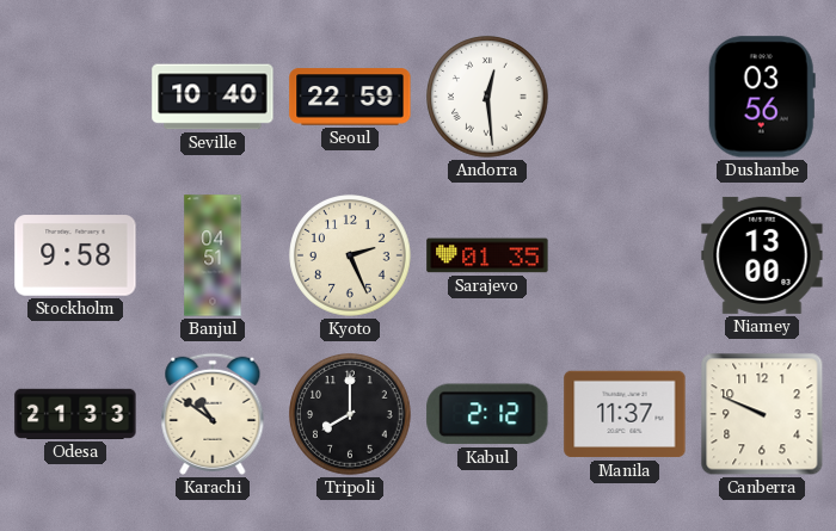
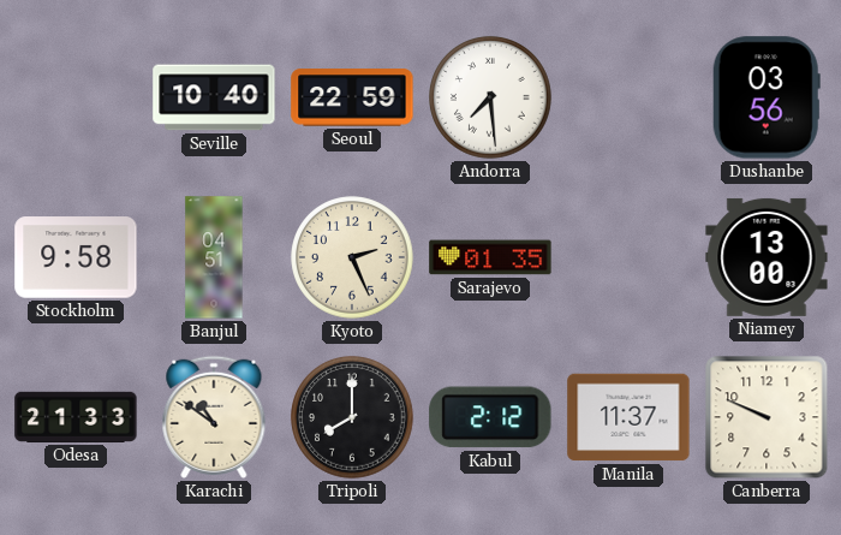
Andorra: 12:29 -> 7:29
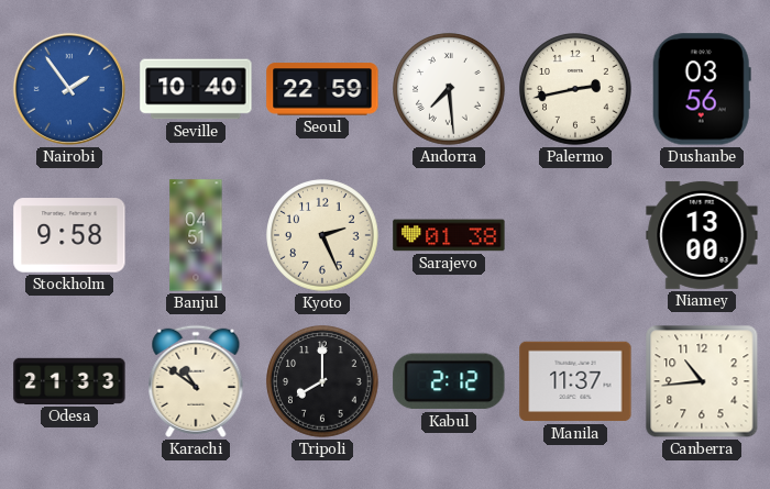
Nairobi: none -> 1:54
Palermo: none -> 2:43
Sarajevo: 01:35 -> 01:38
Canberra: 9:49 -> 10:44
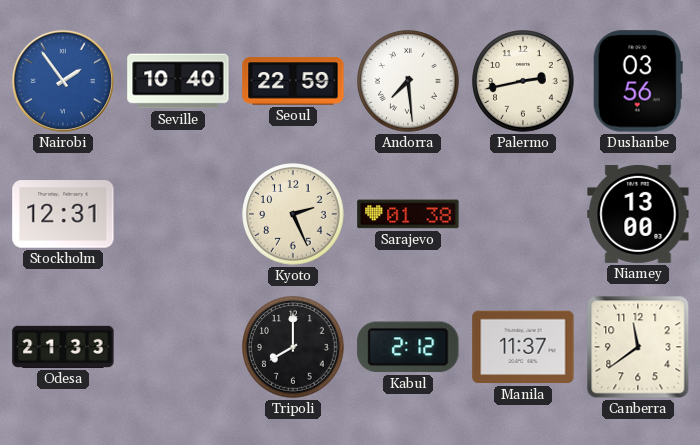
Stockholm: 9:58 -> 12:31
Banjul: 04:51 -> none
Karachi: 10:51 -> none
Canberra: 10:44 -> 11:39
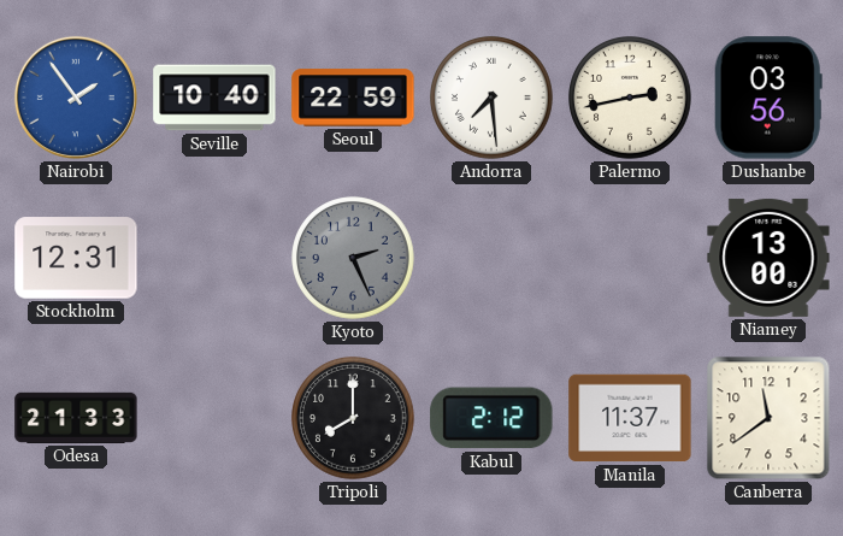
Kyoto dial: cream -> grey
Sarajevo: 01:38 -> none
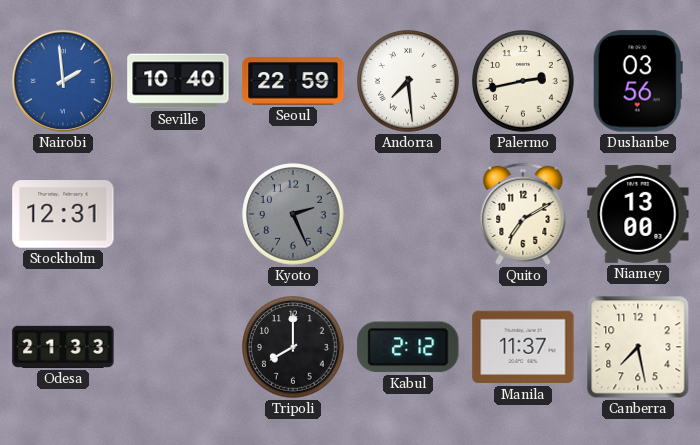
Nairobi: 1:54 -> 1:59
Quito: none -> 7:10
Canberra: 11:39 -> 7:28
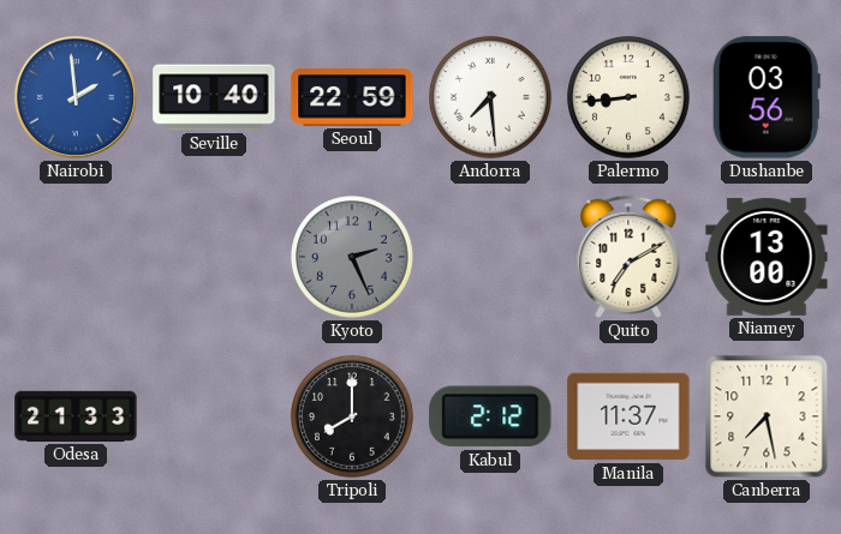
Palermo: 2:43 -> 8:44
Stockholm: 12:31 -> none
